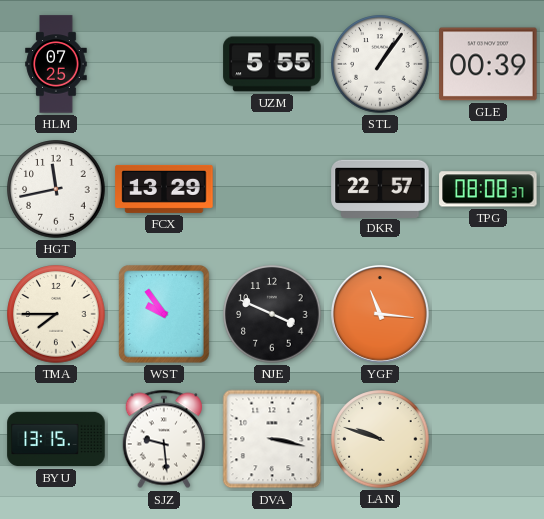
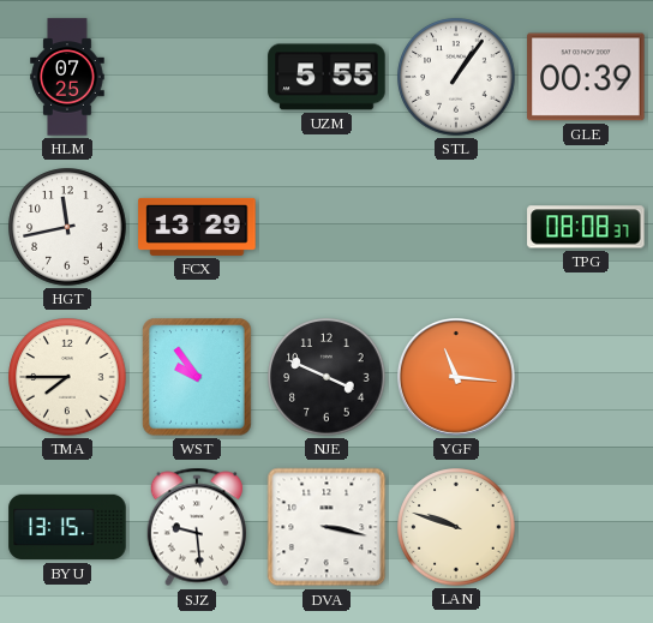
DKR: 22:57 -> none
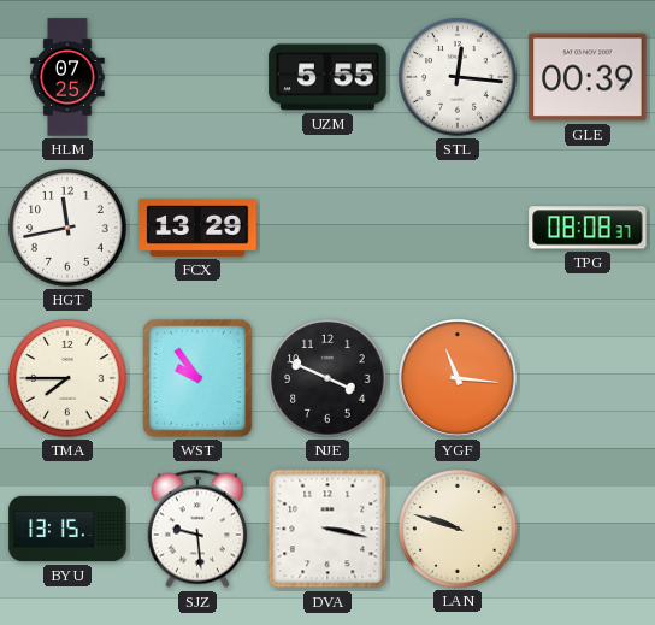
STL: 1:06 -> 12:16
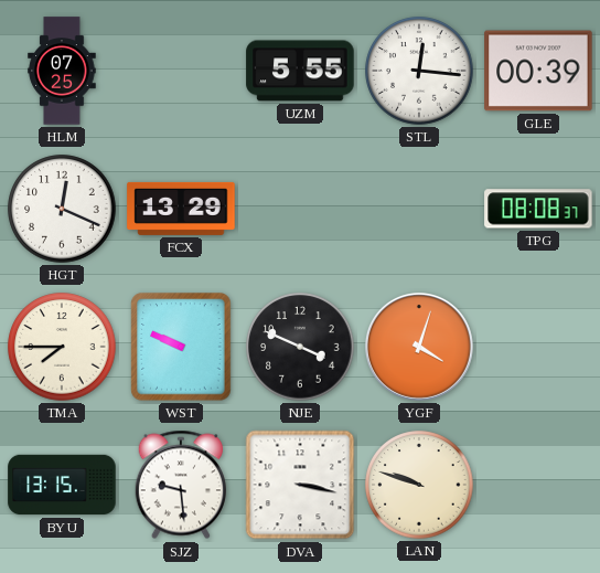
HGT: 11:43 -> 12:19
WST: 9:54 -> 9:49
YGF: 11:16 -> 4:03
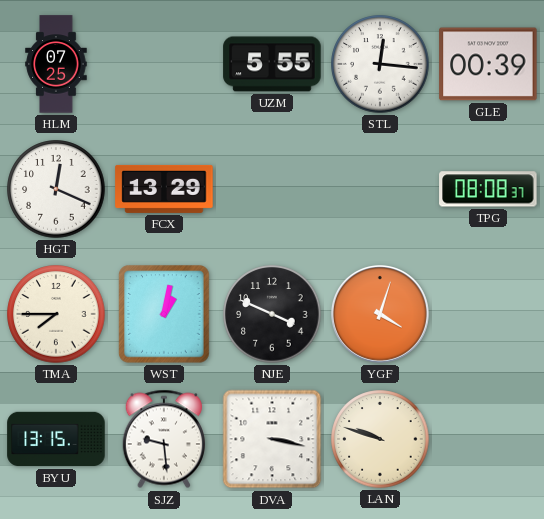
WST: 9:49 -> 1:02
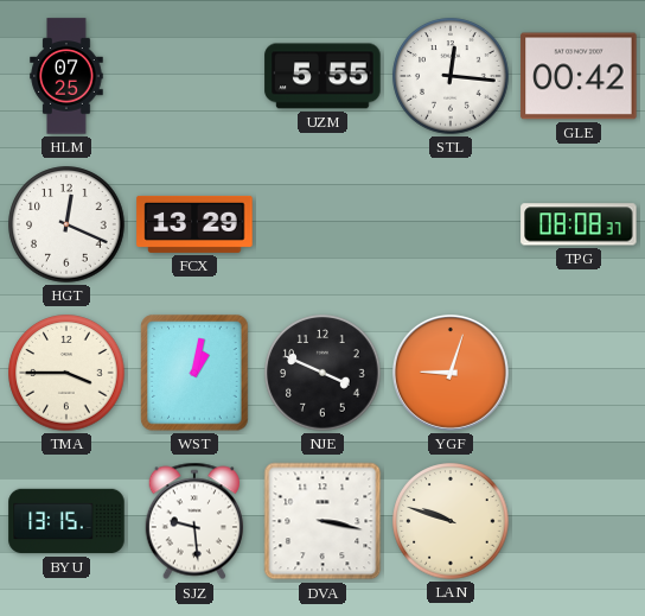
GLE: 00:39 -> 00:42
TMA: 7:45 -> 3:45
YGF: 4:03 -> 9:03
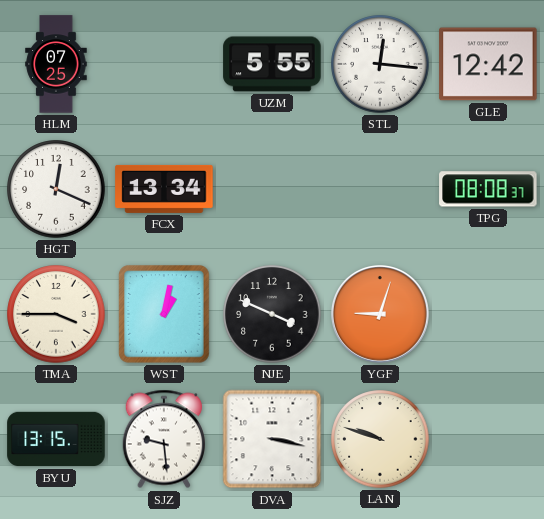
GLE: 00:42 -> 12:42
FCX: 13:29 -> 13:34
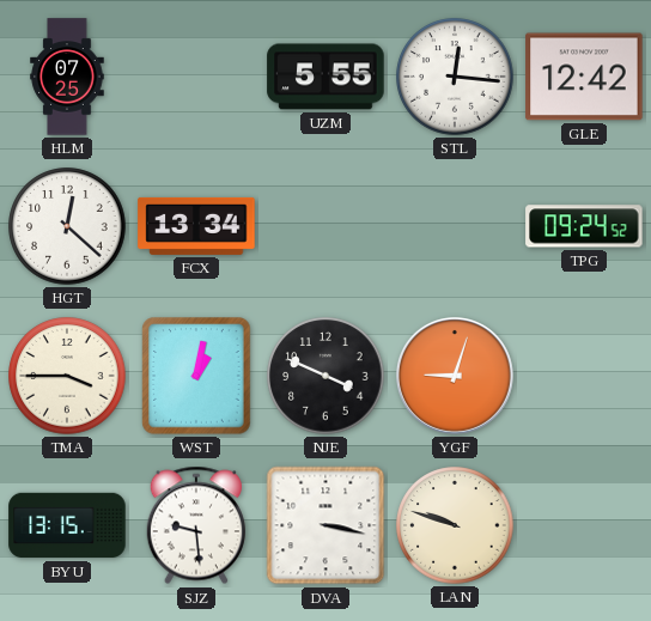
HGT: 12:19 -> 12:22
TPG: 08:08 -> 09:24
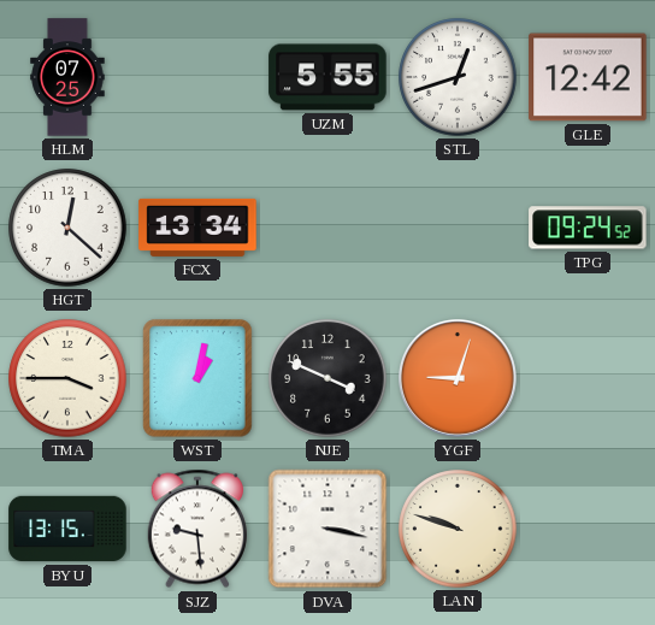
STL: 12:16 -> 12:42
